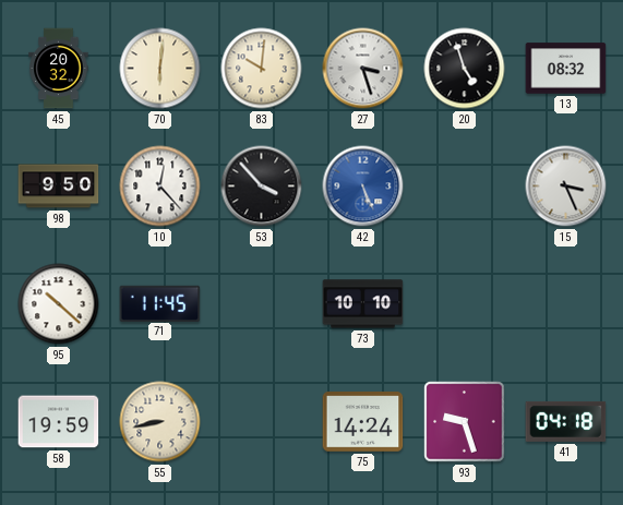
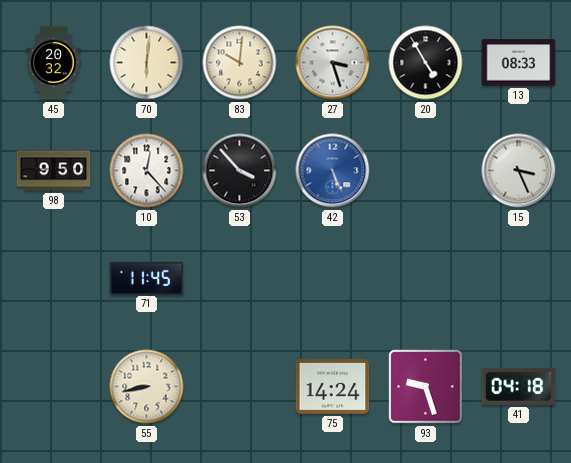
20: 4:57 -> 4:55
13: 08:32 -> 08:33
95: 10:22 -> none
73: 10:10 -> none
58: 19:59 -> none
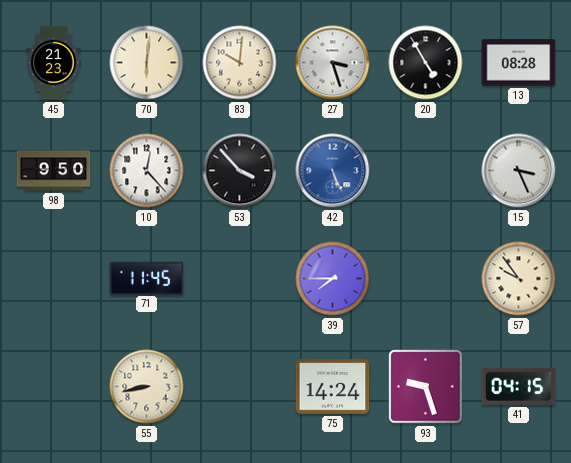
45: 20:32 -> 21:23
13: 08:33 -> 08:28
39: none -> 7:45
57: none -> 9:54
41: 04:18 -> 04:15
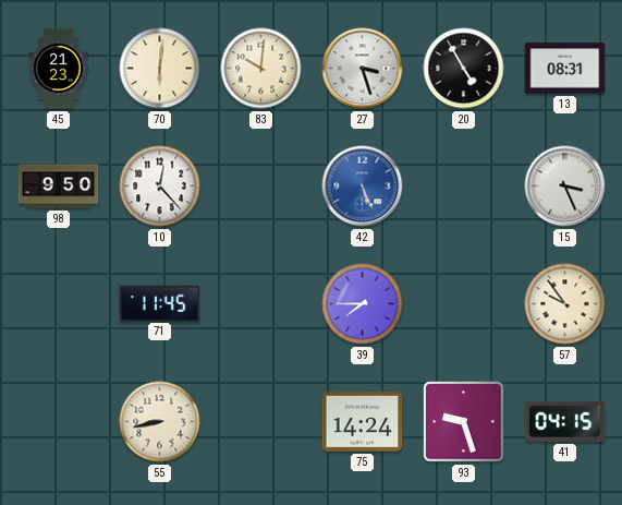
13: 08:28 -> 08:31
53: 3:53 -> none
